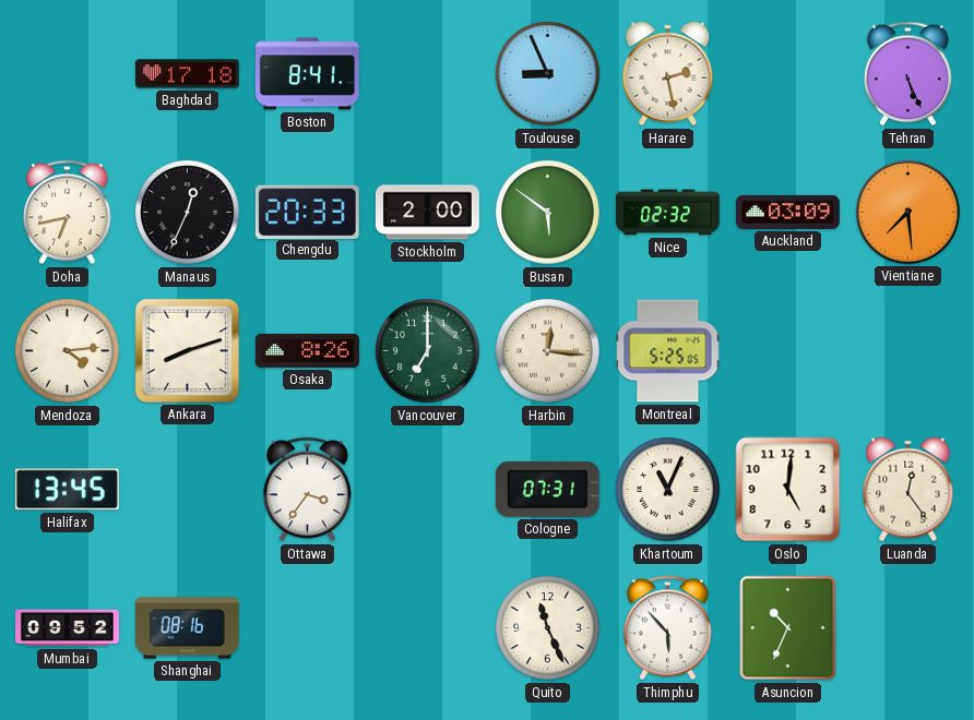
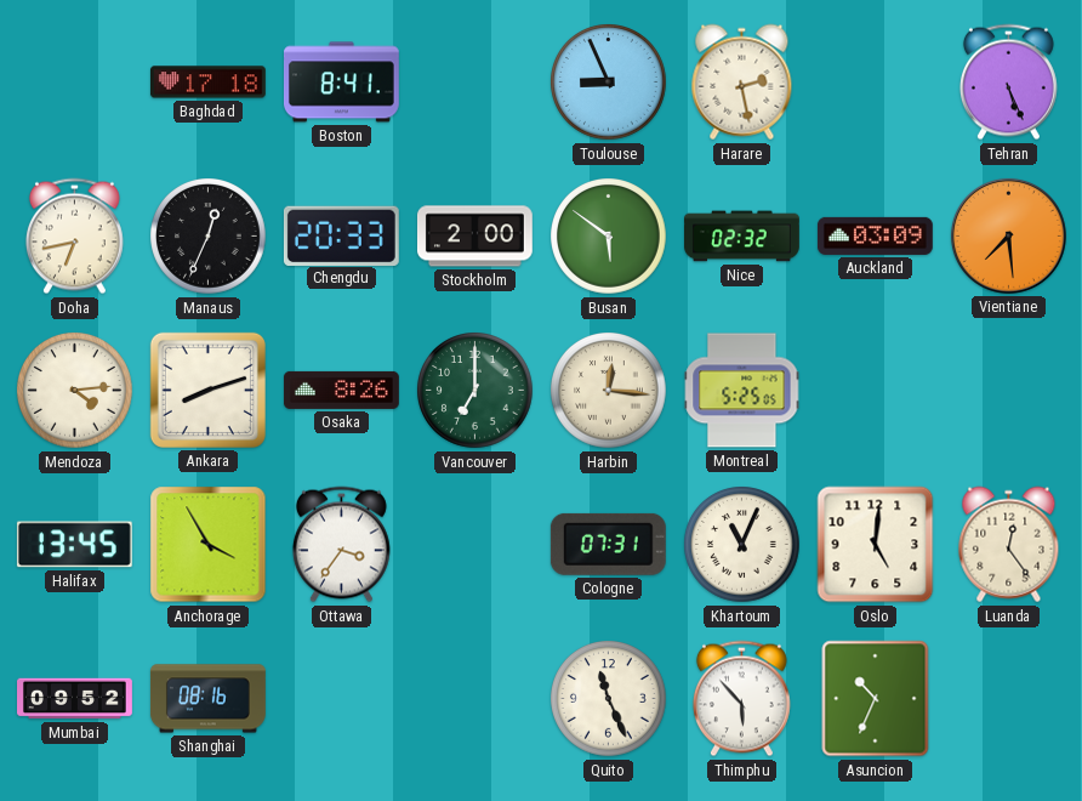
Anchorage: none -> 3:55
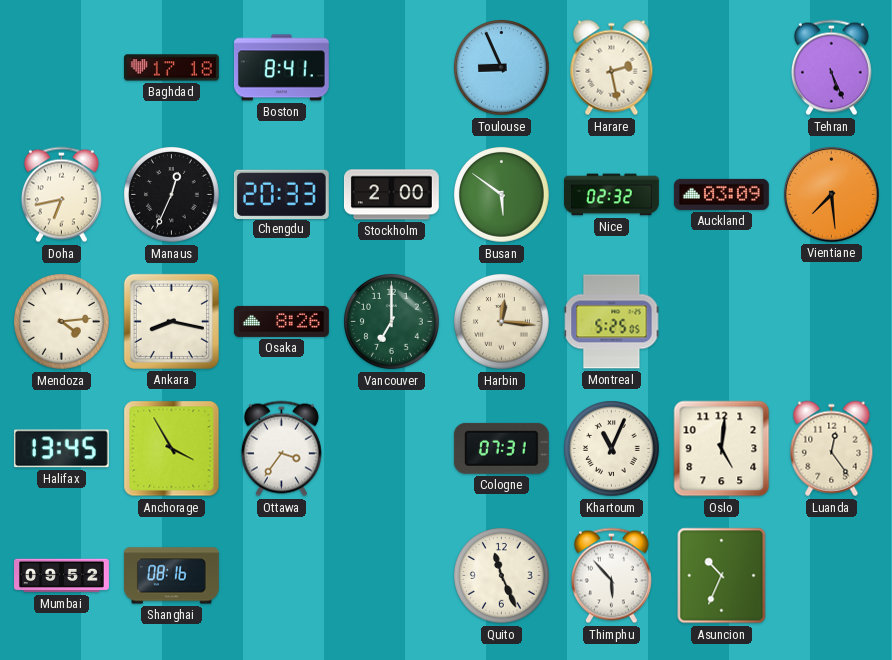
Ankara: 8:12 -> 8:17
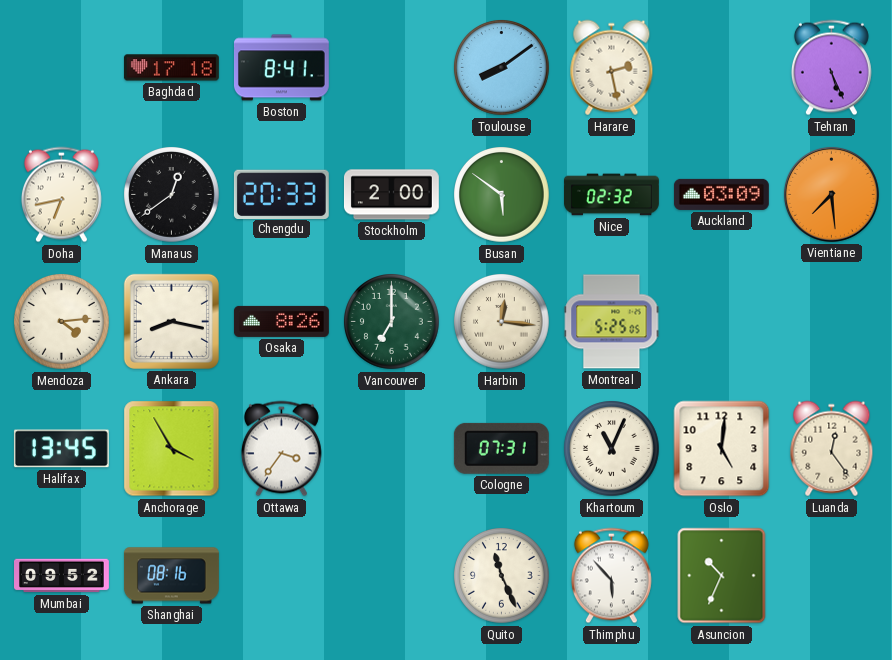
Toulouse: 8:56 -> 8:09
Manaus: 12:34 -> 12:39
